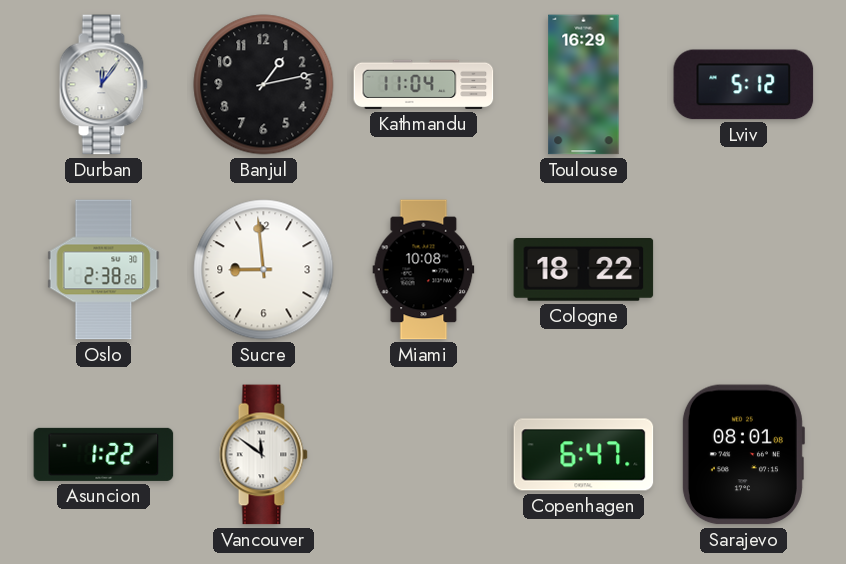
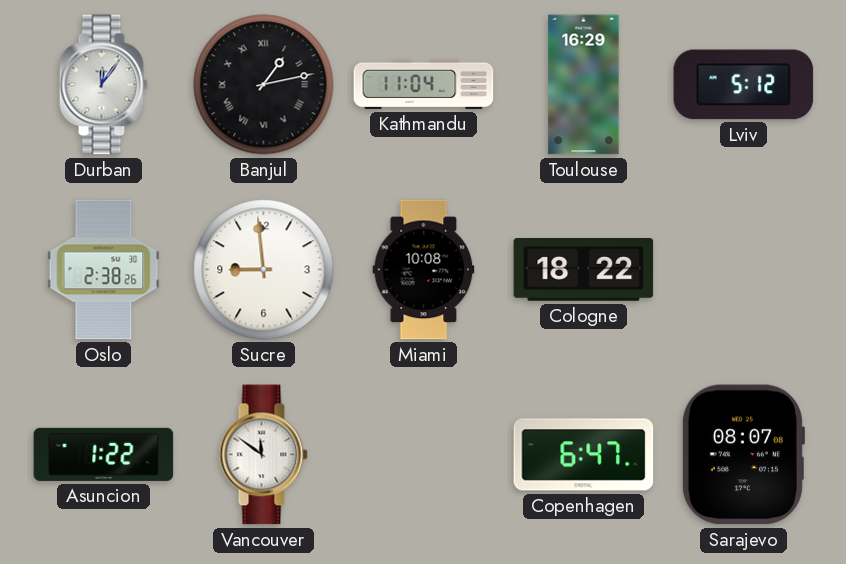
Banjul numerals: Arabic -> Roman
Sarajevo: 08:01 -> 08:07
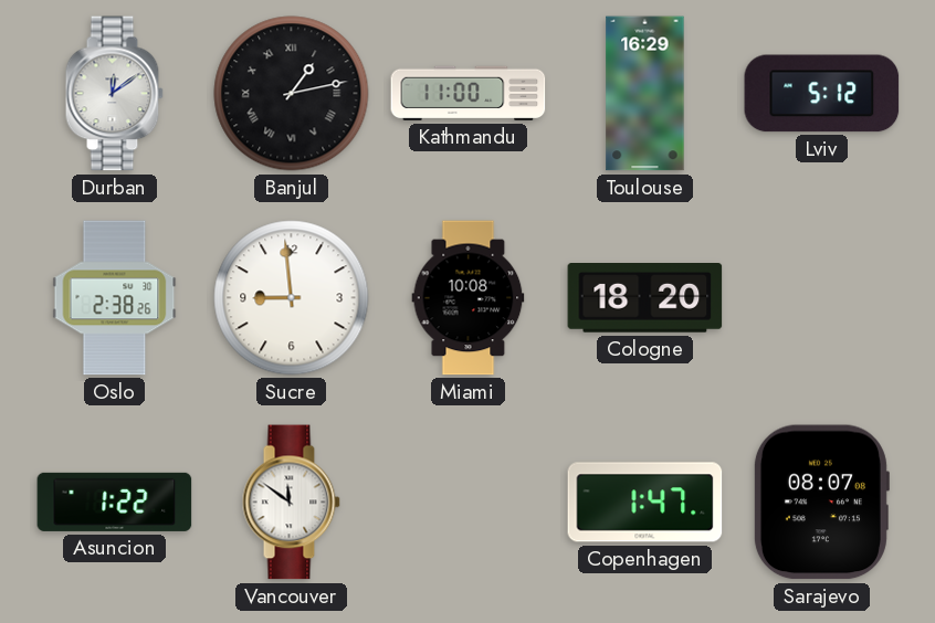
Durban: 12:06 -> 12:09
Kathmandu: 11:04 -> 11:00
Cologne: 18:22 -> 18:20
Copenhagen: 6:47 -> 1:47
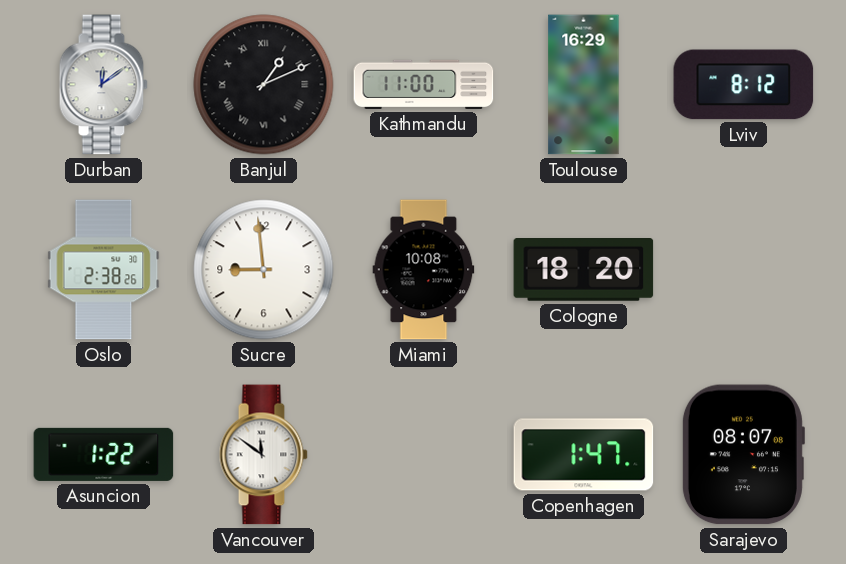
Banjul: 1:13 -> 1:11
Lviv: 5:12 -> 8:12
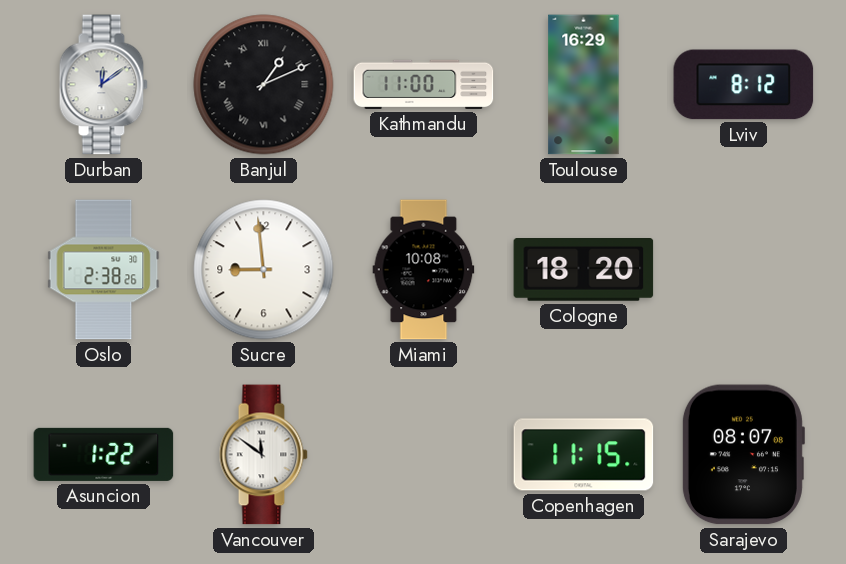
Copenhagen: 1:47 -> 11:15
